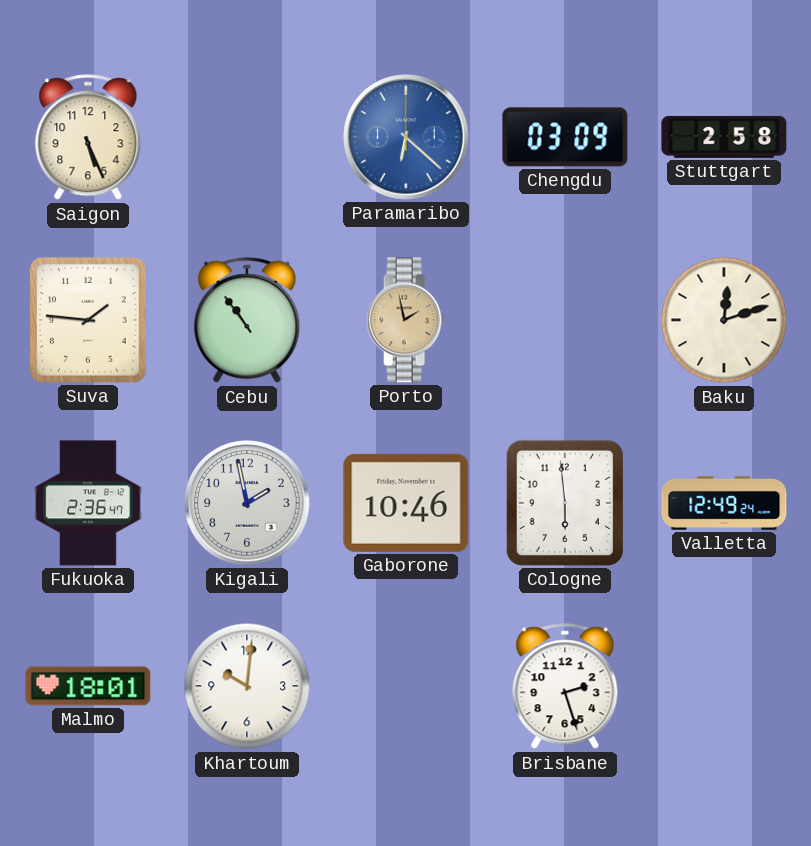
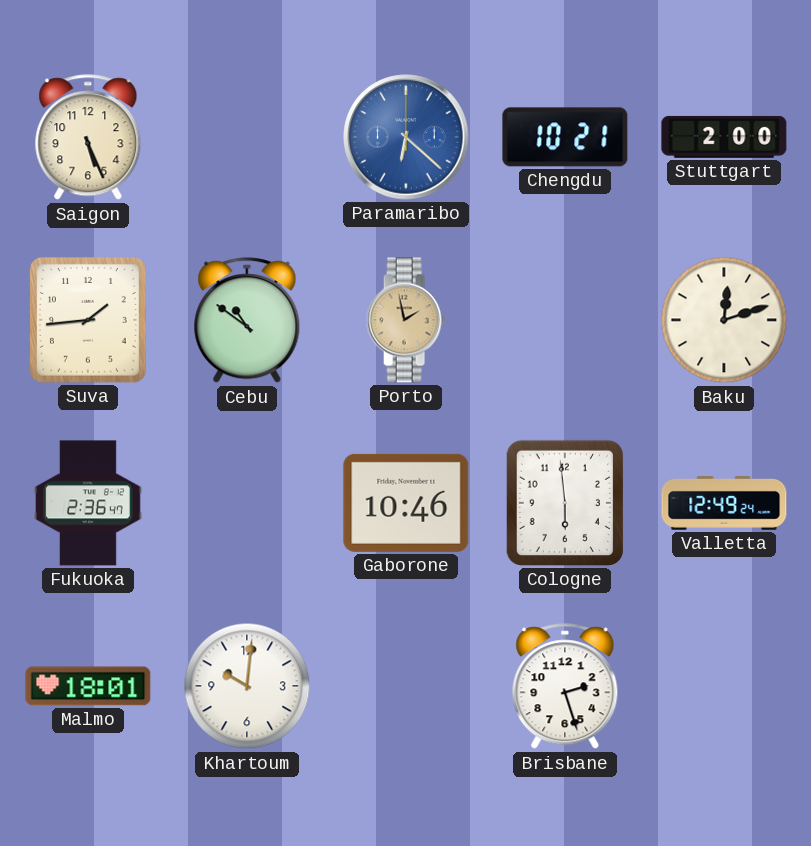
Chengdu: 03:09 -> 10:21
Stuttgart: 2:58 -> 2:00
Suva: 1:46 -> 1:44
Cebu: 10:54 -> 10:51
Kigali: 1:58 -> none
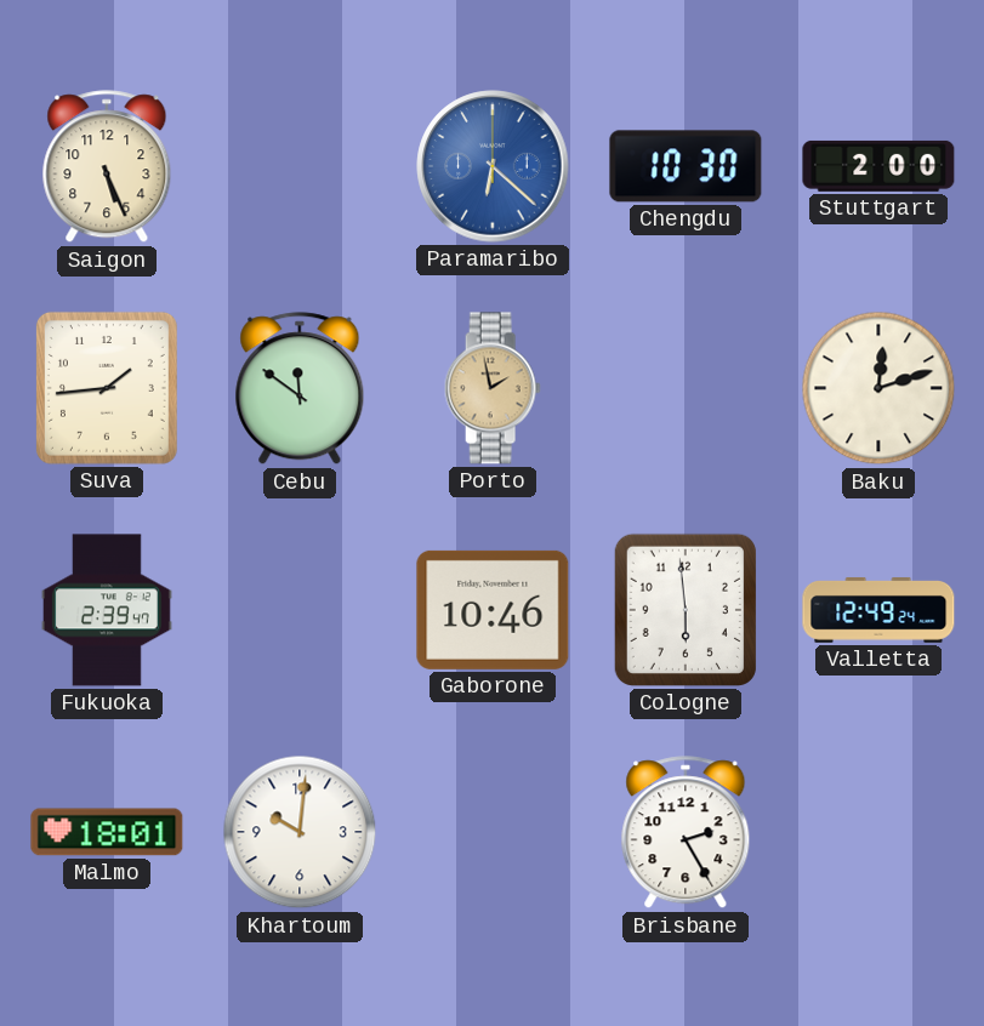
Chengdu: 10:21 -> 10:30
Cebu: 10:51 -> 11:51
Fukuoka: 2:36 -> 2:39
Brisbane: 2:27 -> 2:25
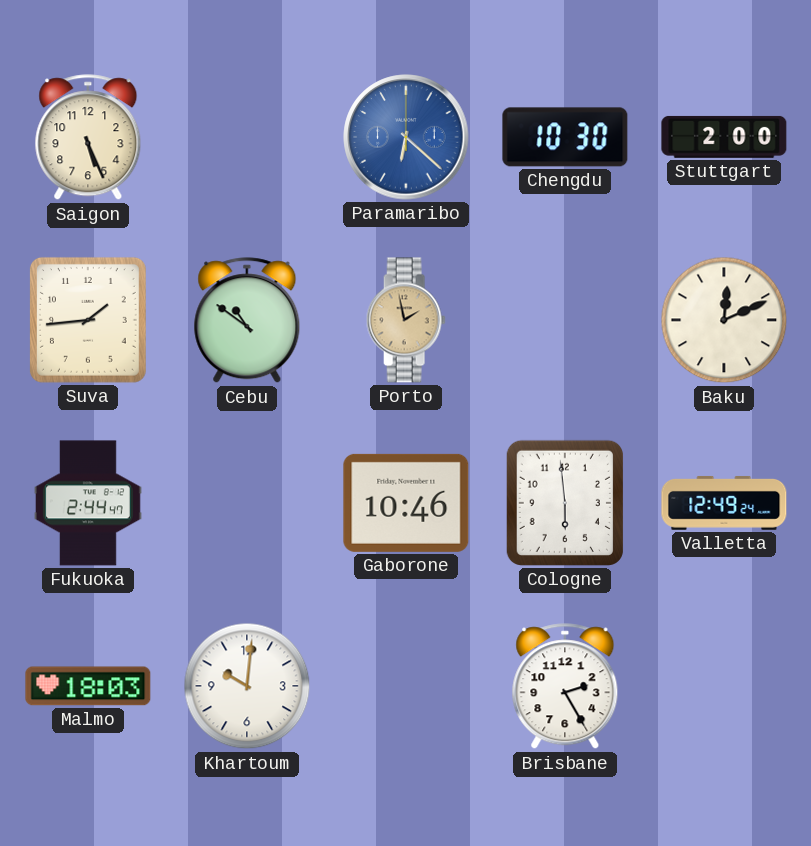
Cebu: 11:51 -> 10:51
Baku: 12:12 -> 12:11
Fukuoka: 2:39 -> 2:44
Malmo: 18:01 -> 18:03
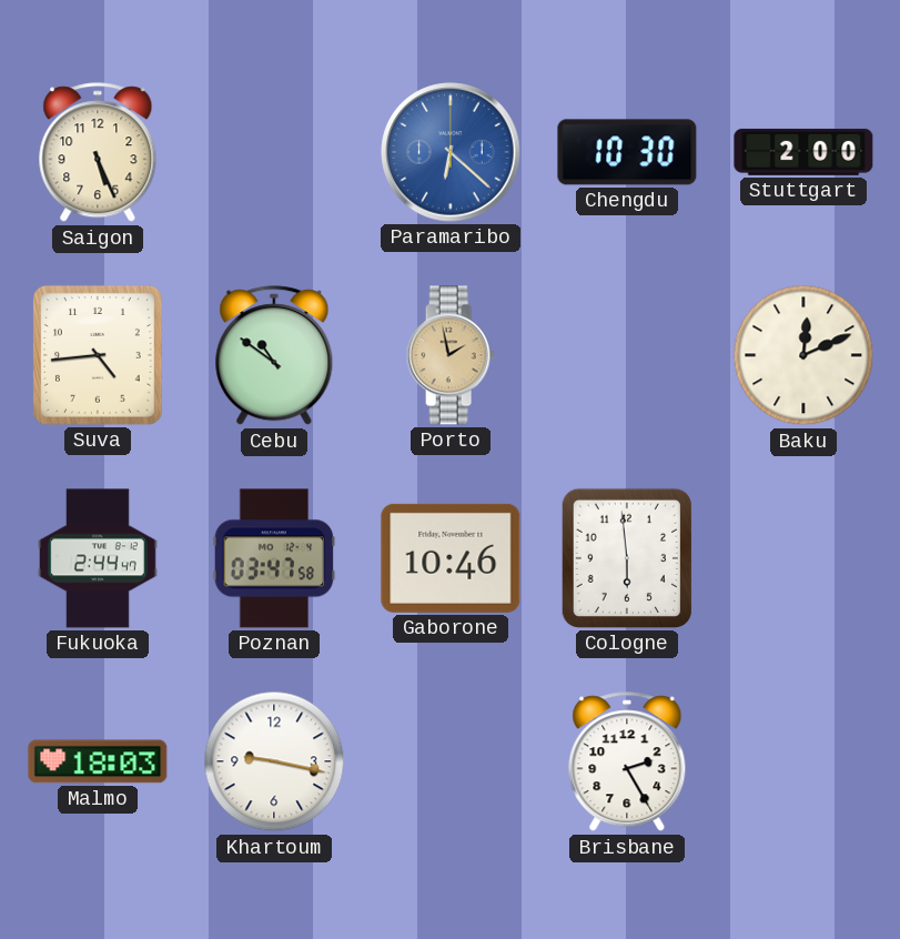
Suva: 1:44 -> 4:44
Poznan: none -> 03:47
Valletta: 12:49 -> none
Khartoum: 10:01 -> 9:17
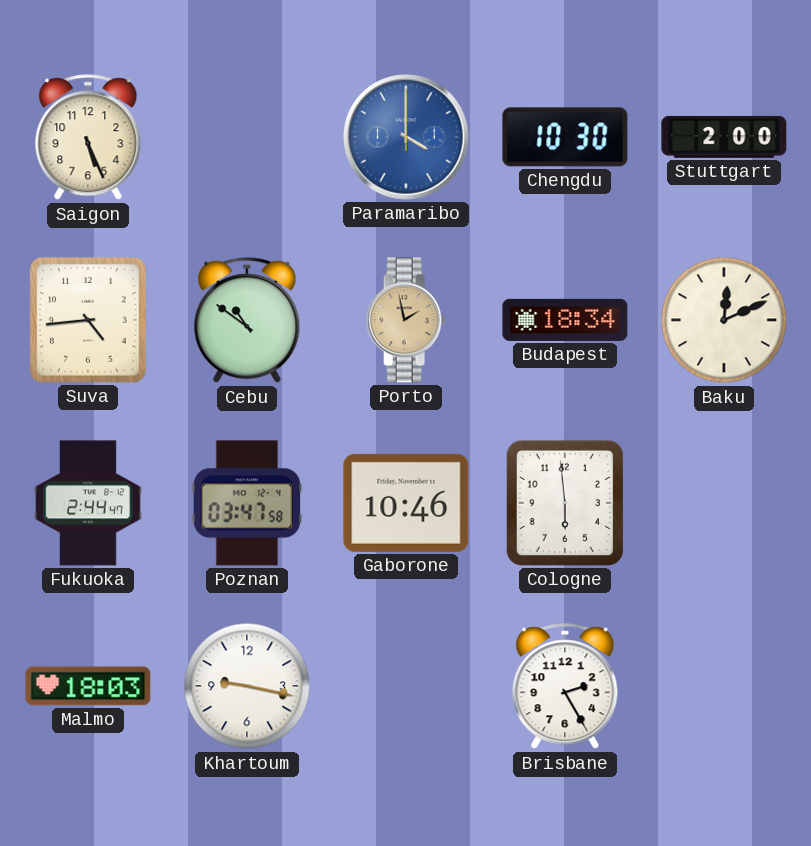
Paramaribo: 6:22 -> 4:00
Budapest: none -> 18:34
